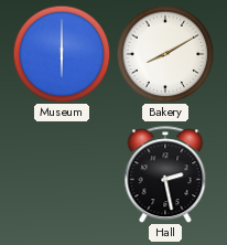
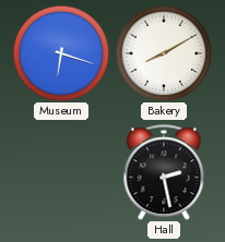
Museum: 6:00 -> 6:18
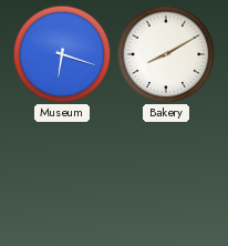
Hall: 2:28 -> none
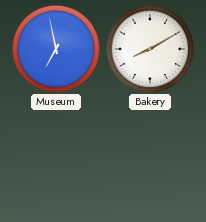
Museum: 6:18 -> 6:58
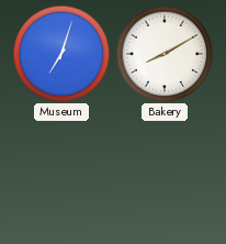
Museum: 6:58 -> 7:03
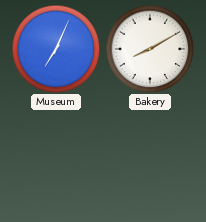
Museum: 7:03 -> 7:04
